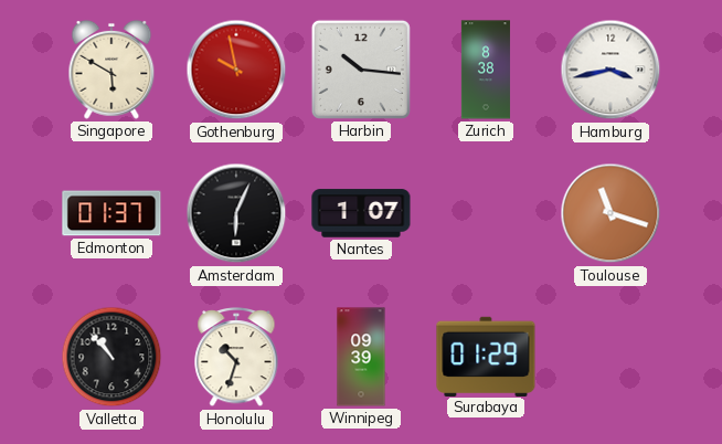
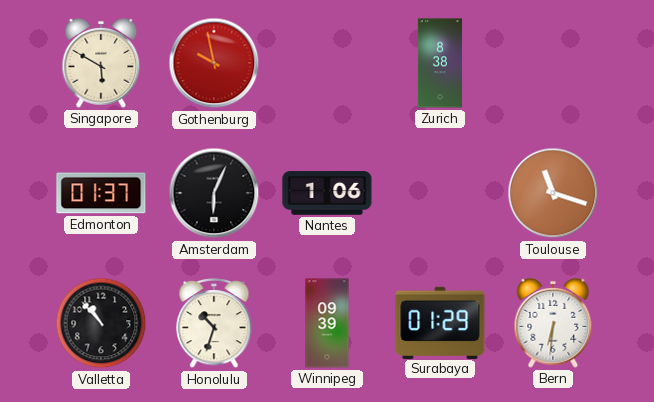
Harbin: 10:16 -> none
Hamburg: 3:43 -> none
Nantes: 1:07 -> 1:06
Bern: none -> 6:31
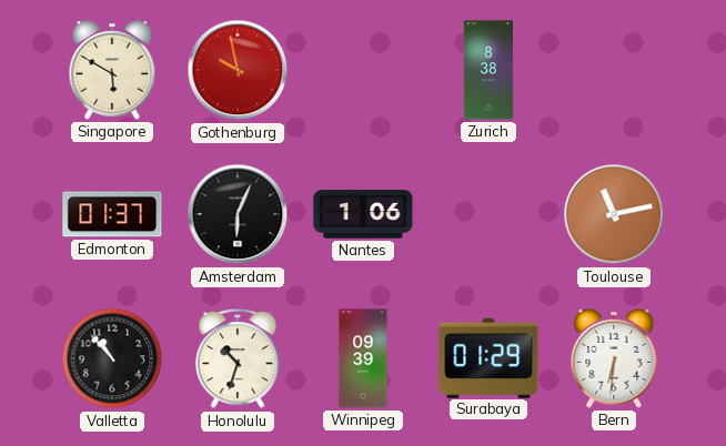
Toulouse: 11:18 -> 11:13
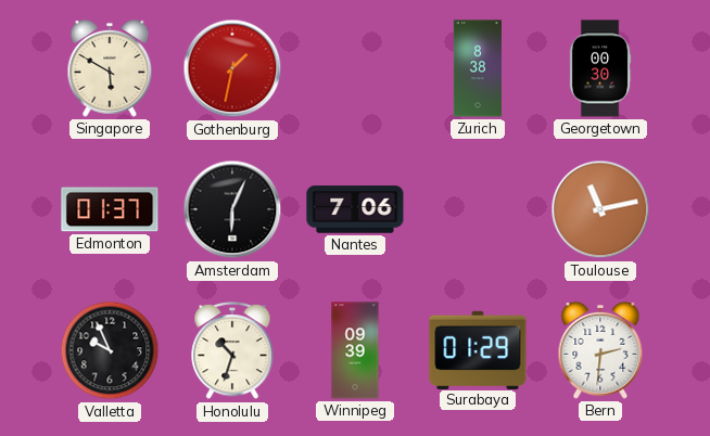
Gothenburg: 9:58 -> 1:32
Georgetown: none -> 00:30
Nantes: 1:06 -> 7:06
Valletta: 10:53 -> 9:56
Bern: 6:31 -> 2:31
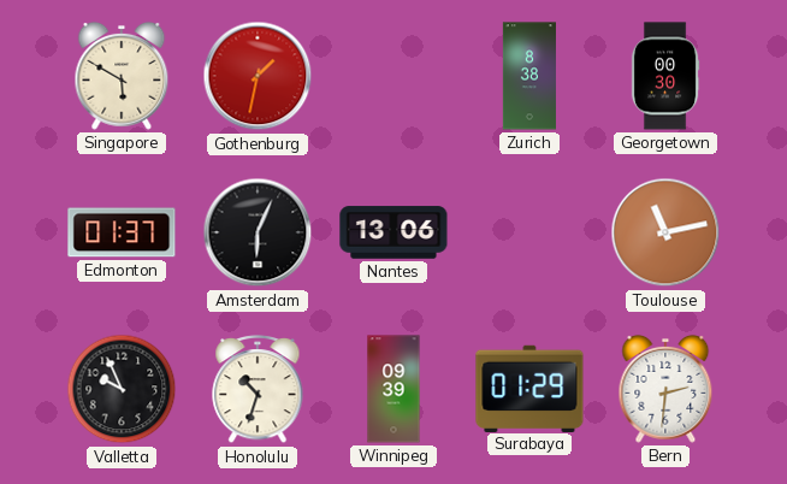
Nantes: 7:06 -> 13:06
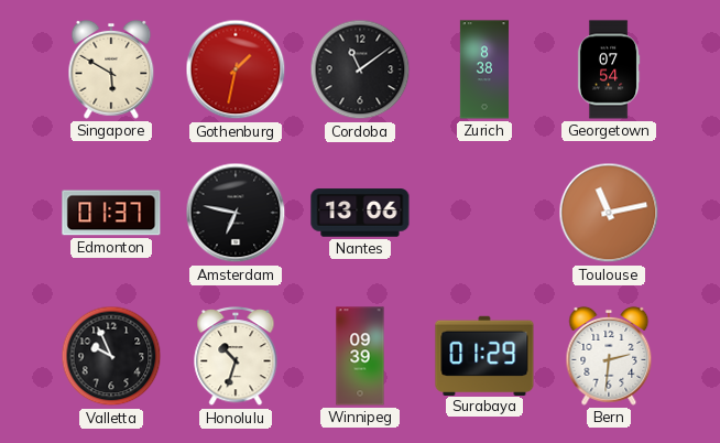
Cordoba: none -> 11:09
Georgetown: 00:30 -> 07:54
Amsterdam: 6:04 -> 6:47
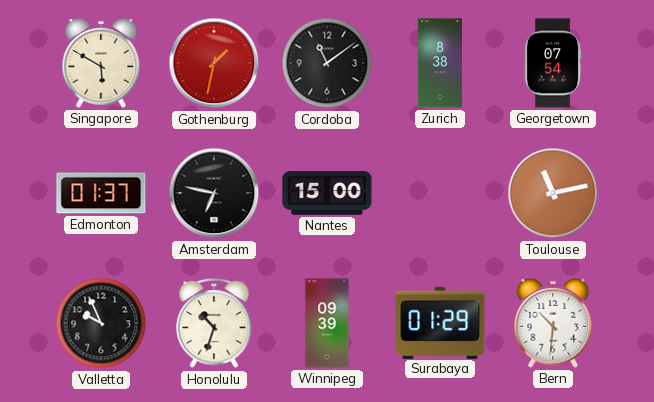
Nantes: 13:06 -> 15:00
Bern: 2:31 -> 10:31
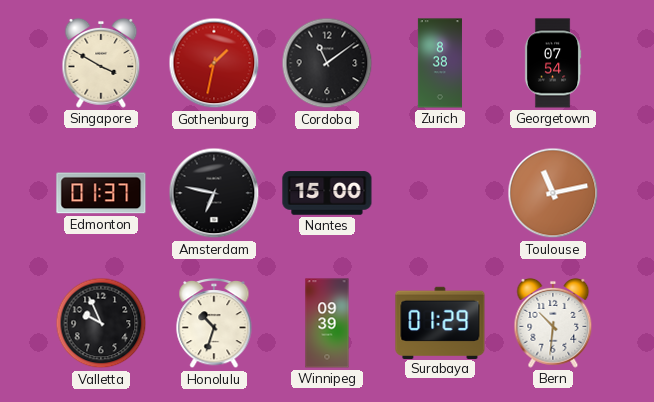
Singapore: 5:50 -> 3:50
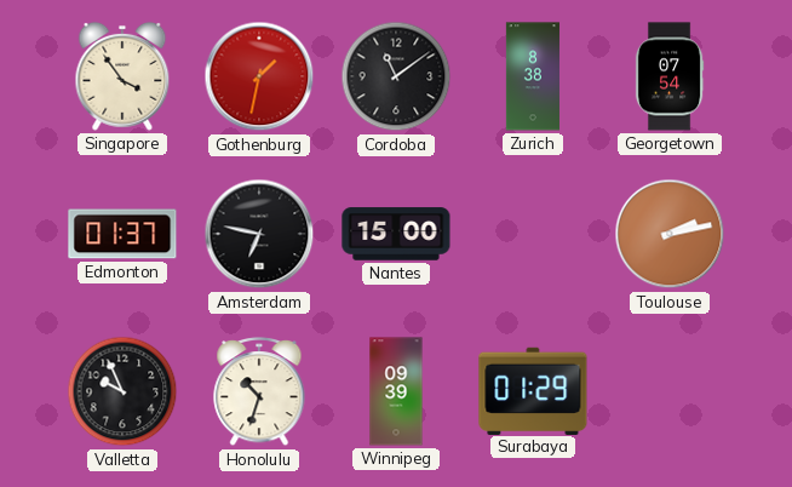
Singapore: 3:50 -> 3:54
Toulouse: 11:13 -> 2:13
Bern: 10:31 -> none
